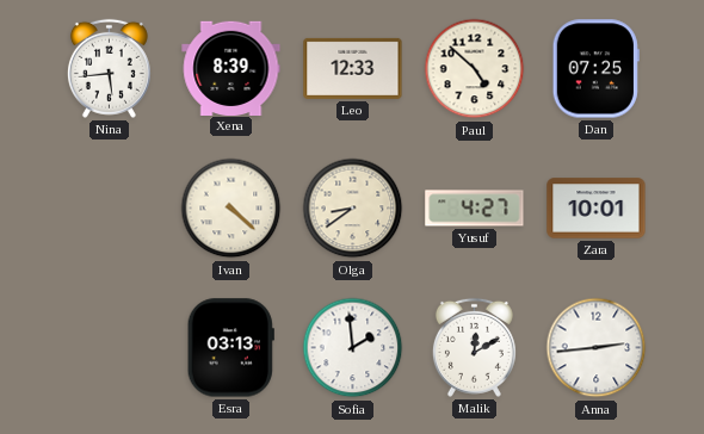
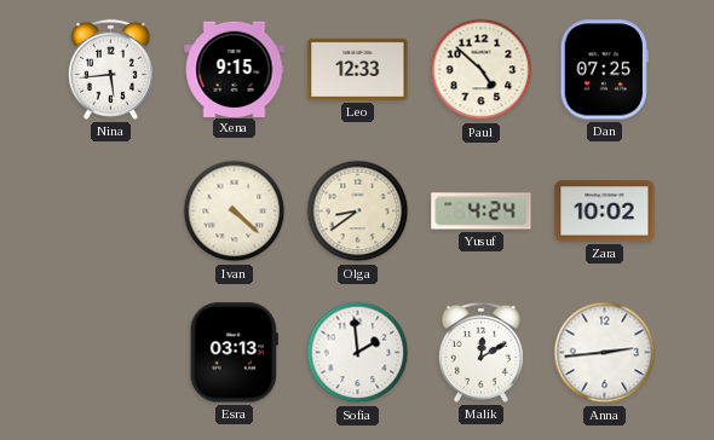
Xena: 8:39 -> 9:15
Yusuf: 4:27 -> 4:24
Zara: 10:01 -> 10:02
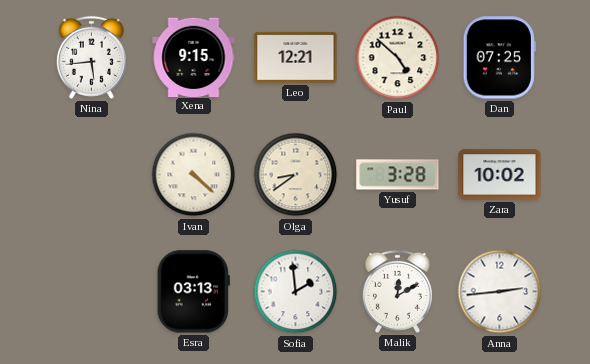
Leo: 12:33 -> 12:21
Yusuf: 4:24 -> 3:28
